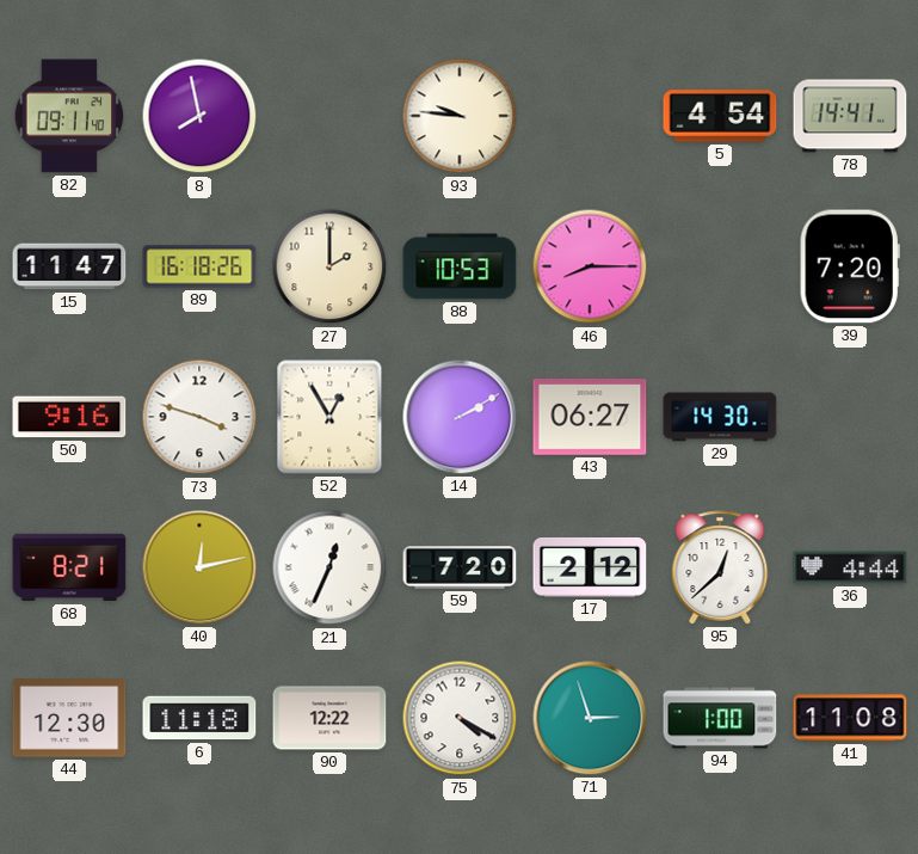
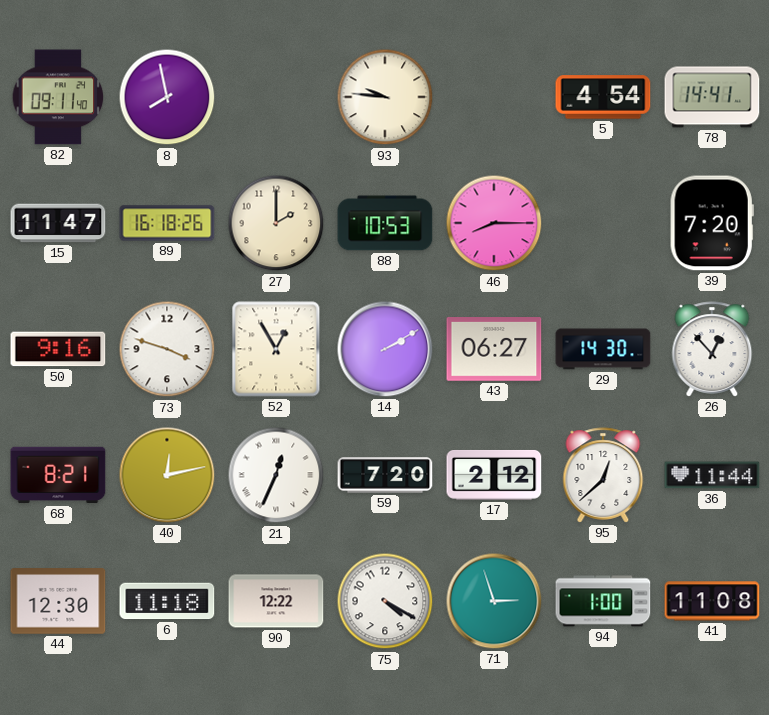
26: none -> 12:53
36: 4:44 -> 11:44
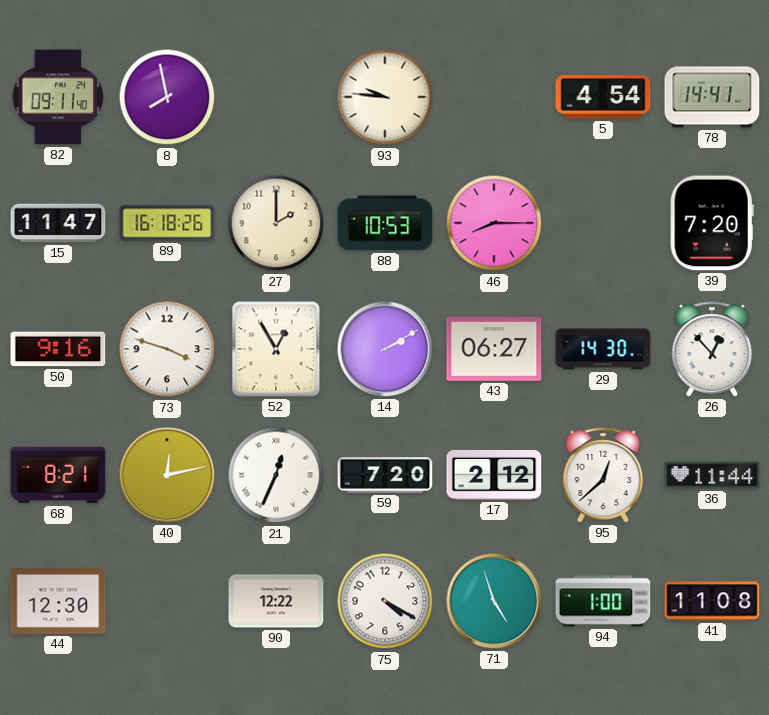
6: 11:18 -> none
71: 2:57 -> 4:57
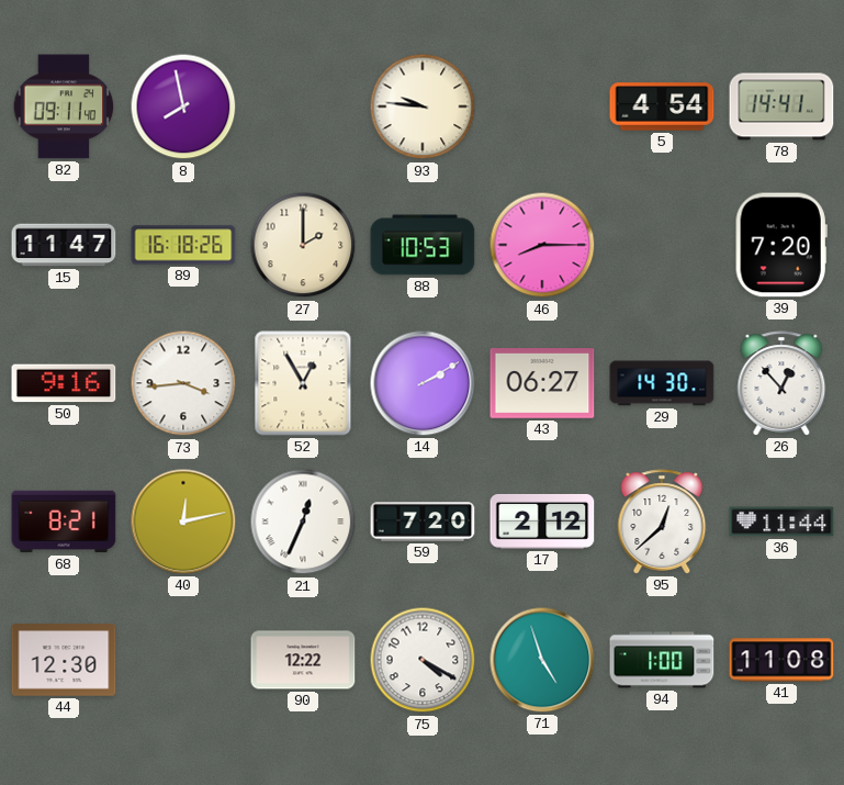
73: 3:48 -> 3:44
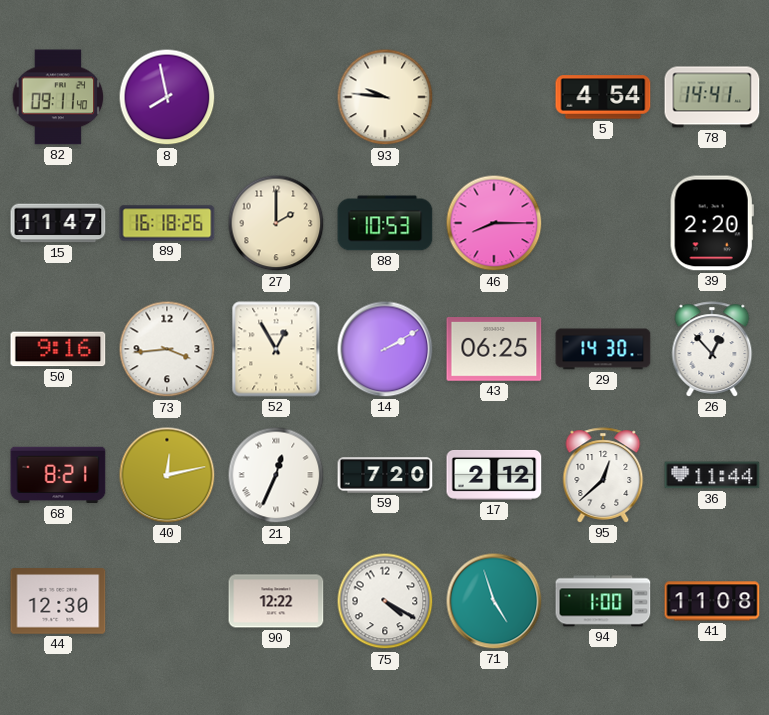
39: 7:20 -> 2:20
43: 06:27 -> 06:25
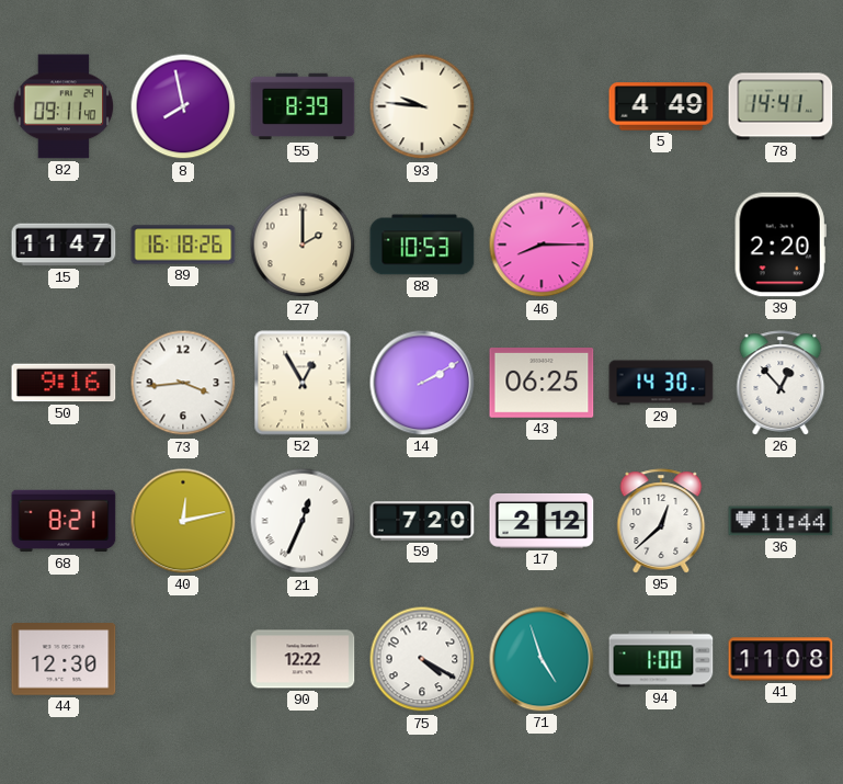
55: none -> 8:39
5: 4:54 -> 4:49
